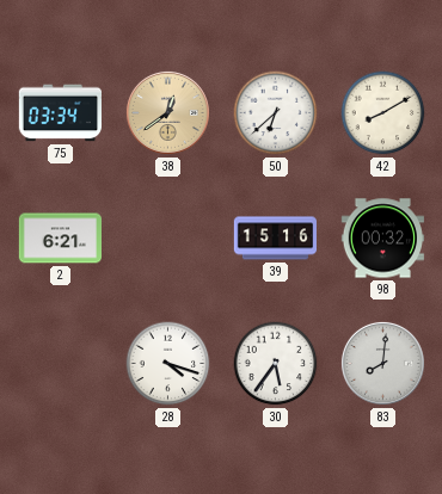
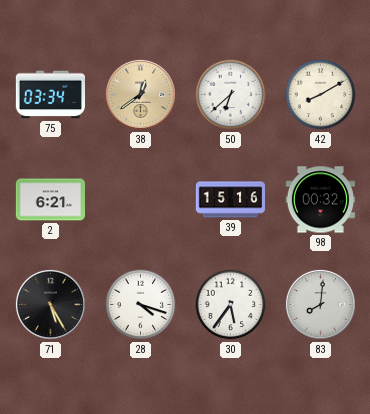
71: none -> 5:25
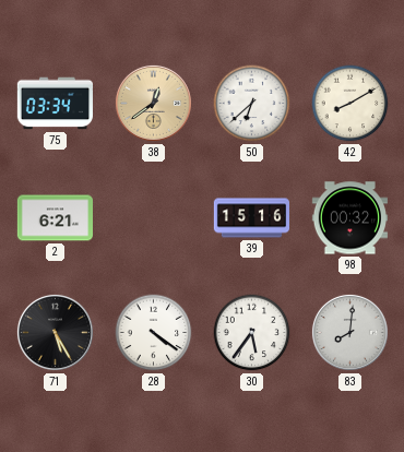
28: 4:18 -> 4:21
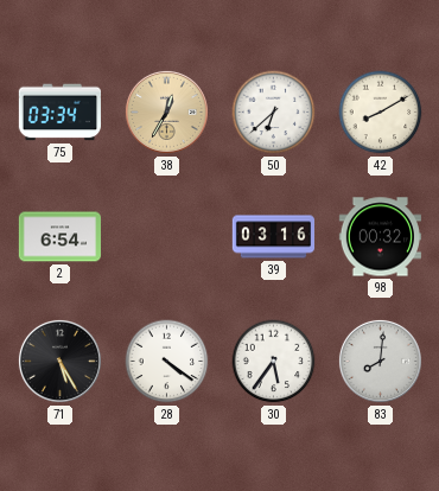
38: 12:39 -> 12:35
2: 6:21 -> 6:54
39: 15:16 -> 03:16
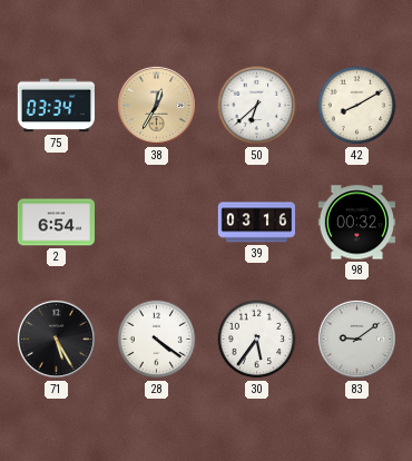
83: 8:01 -> 9:09
